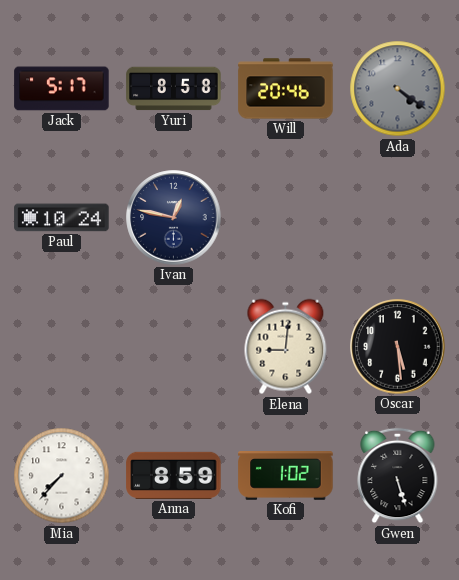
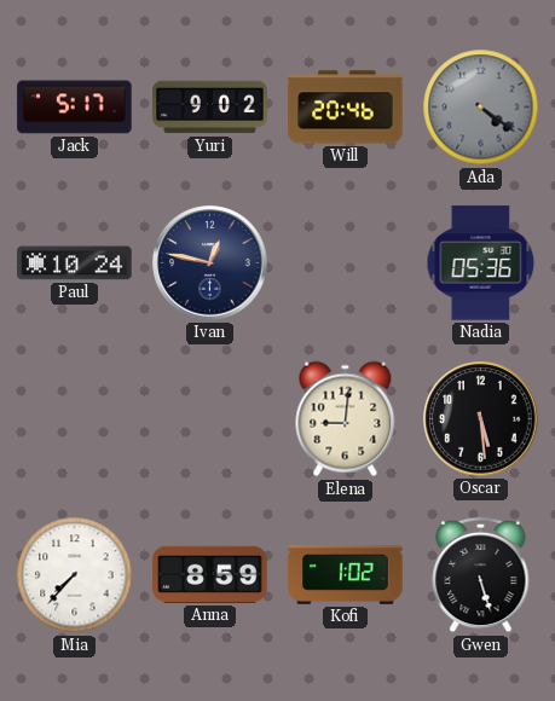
Yuri: 8:58 -> 9:02
Nadia: none -> 05:36
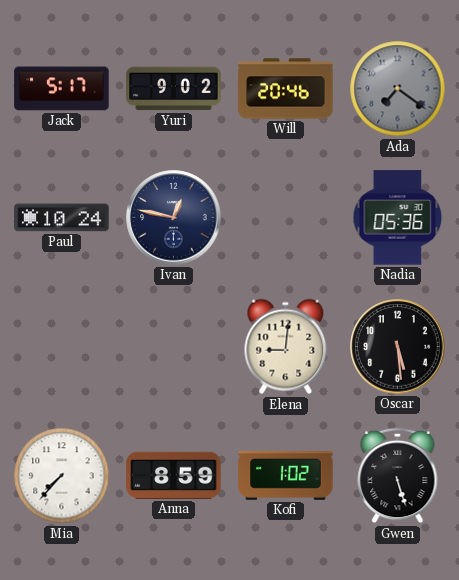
Ada: 4:21 -> 7:21
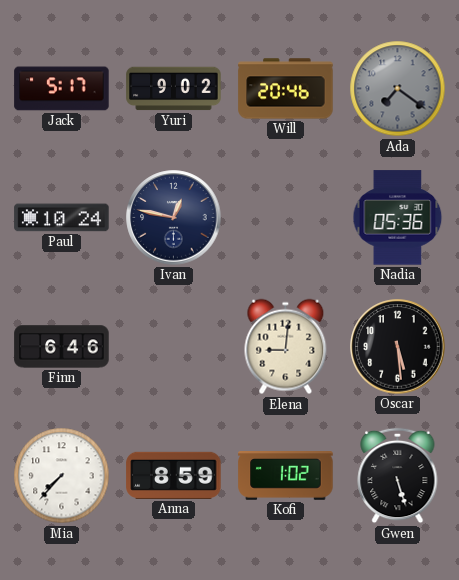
Finn: none -> 6:46
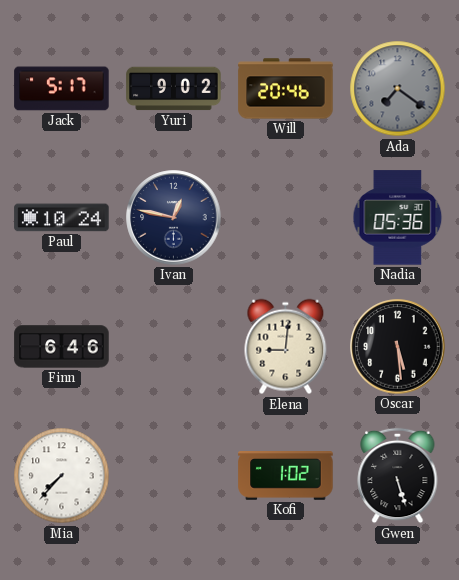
Anna: 8:59 -> none
